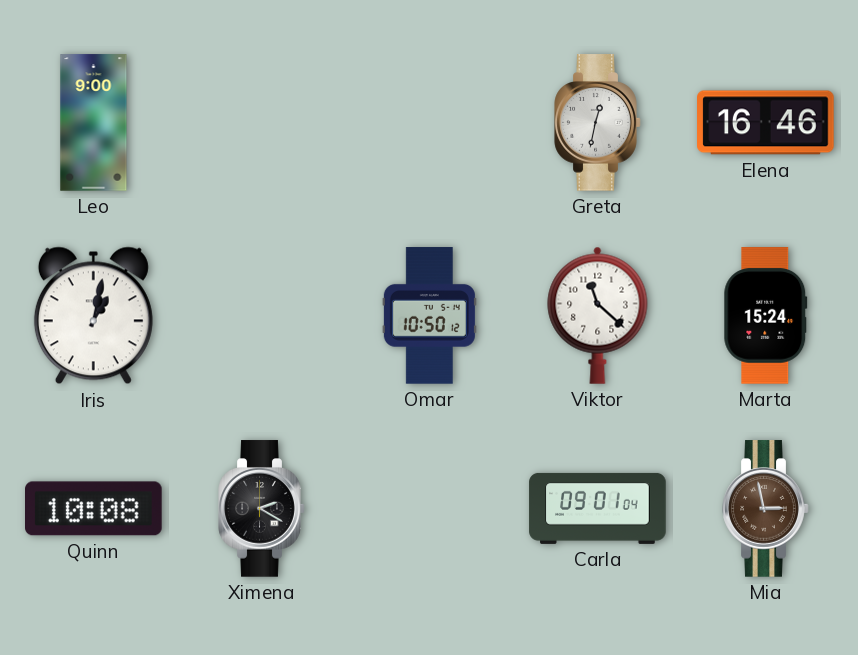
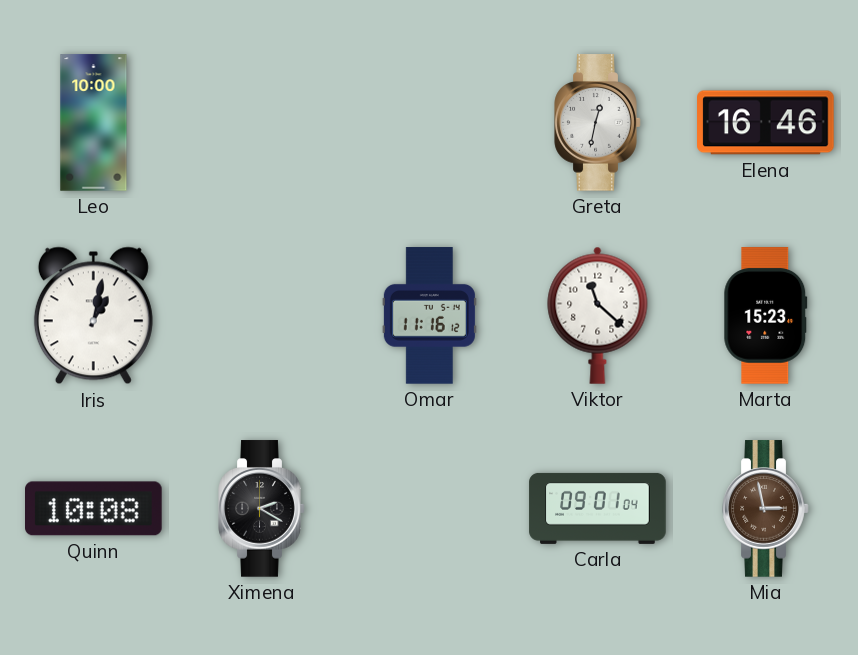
Leo: 9:00 -> 10:00
Omar: 10:50 -> 11:16
Marta: 15:24 -> 15:23
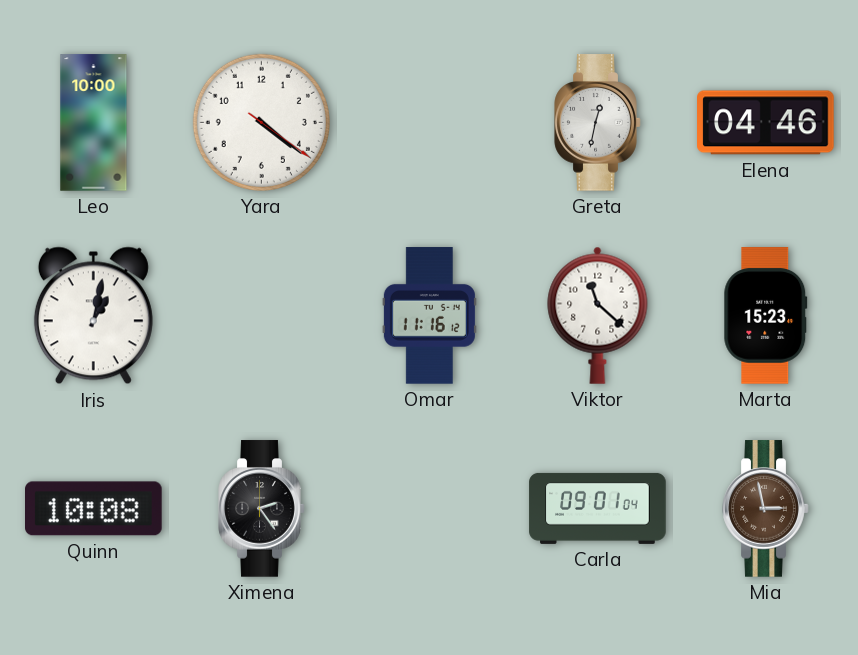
Yara: none -> 4:21
Elena: 16:46 -> 04:46
Ximena: 2:20 -> 2:24
